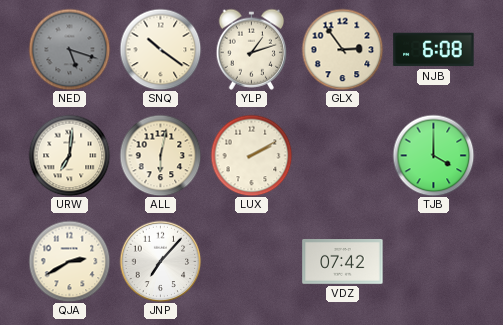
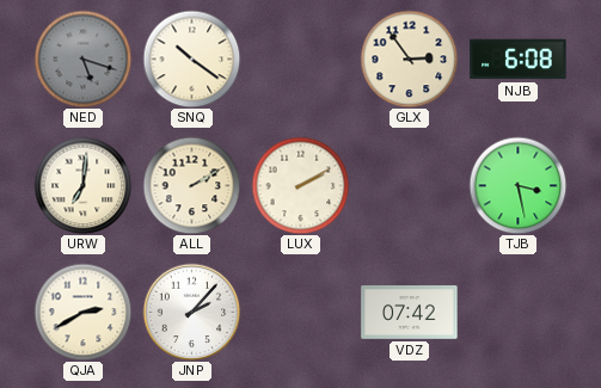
YLP: 1:12 -> none
ALL: 6:02 -> 2:10
TJB: 4:00 -> 3:28
JNP: 7:07 -> 2:07
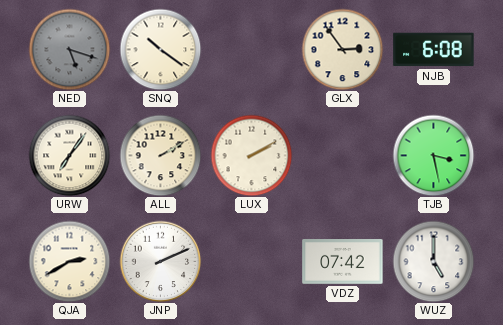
URW: 7:01 -> 7:06
JNP: 2:07 -> 2:11
WUZ: none -> 5:00
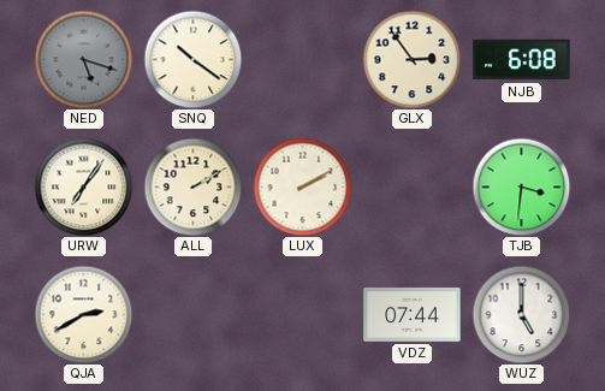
TJB: 3:28 -> 3:31
JNP: 2:11 -> none
VDZ: 07:42 -> 07:44
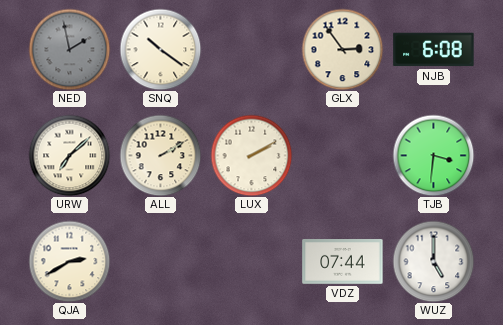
NED: 5:18 -> 1:58
URW: 7:06 -> 7:08
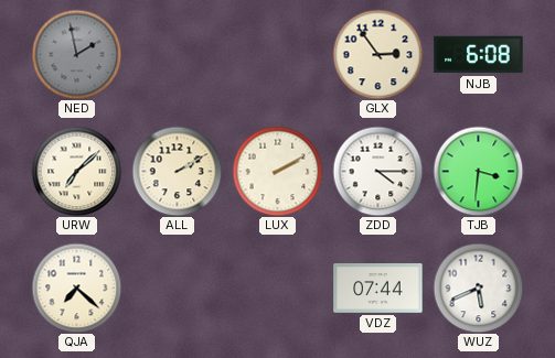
SNQ: 10:21 -> none
ZDD: none -> 4:15
QJA: 2:40 -> 7:22
WUZ: 5:00 -> 5:41
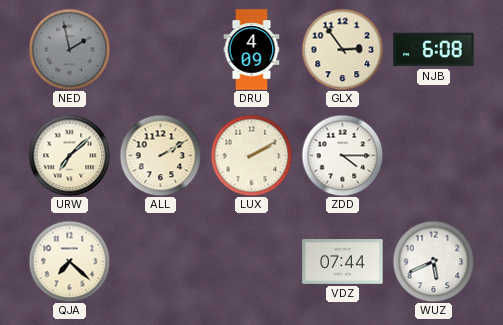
DRU: none -> 4:09
TJB: 3:31 -> none
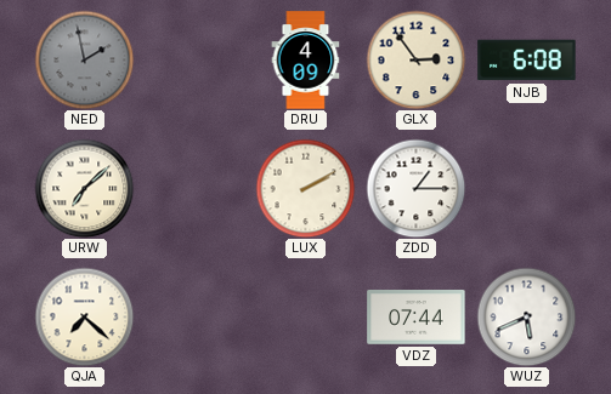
ALL: 2:10 -> none
ZDD: 4:15 -> 1:15
